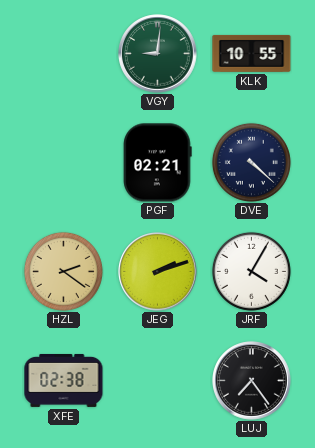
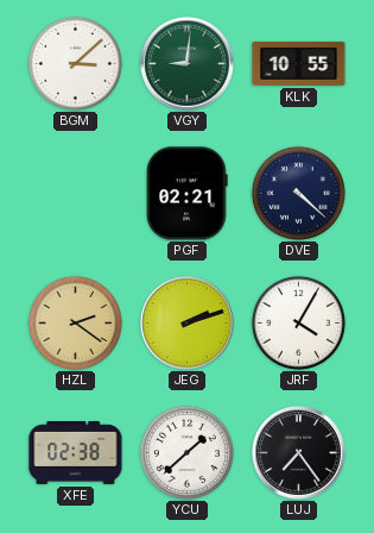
BGM: none -> 3:08
YCU: none -> 1:38
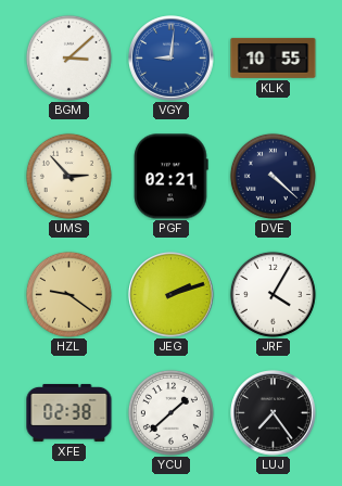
VGY dial: green -> blue
UMS: none -> 2:53
HZL: 2:21 -> 9:21
